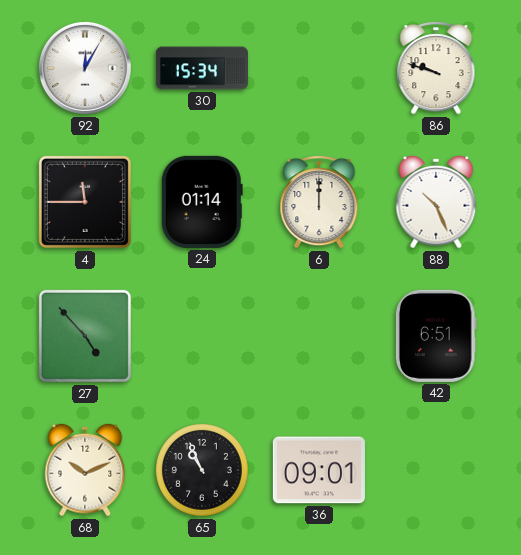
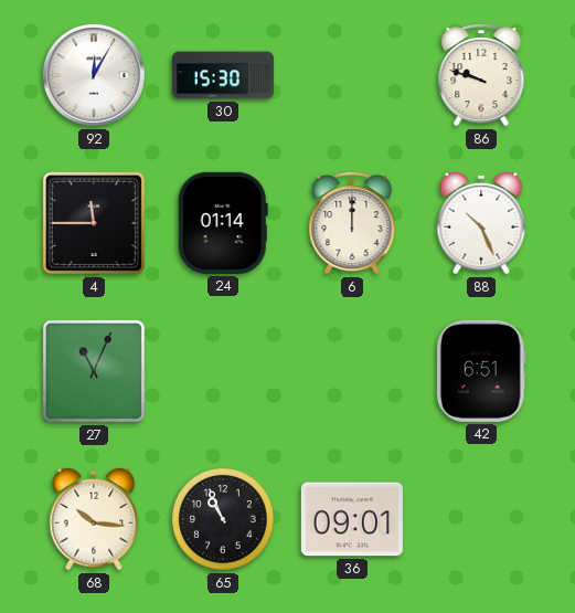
30: 15:34 -> 15:30
27: 4:53 -> 11:04
68: 10:11 -> 10:16
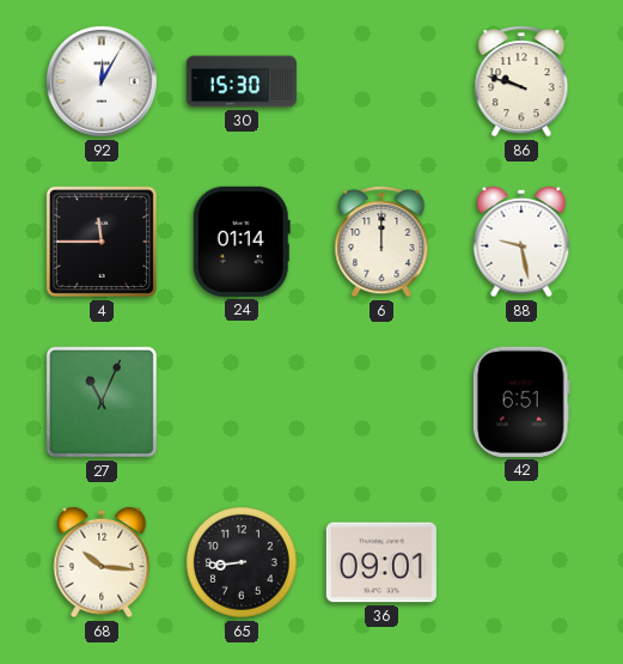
88: 10:26 -> 9:28
65: 10:56 -> 8:44
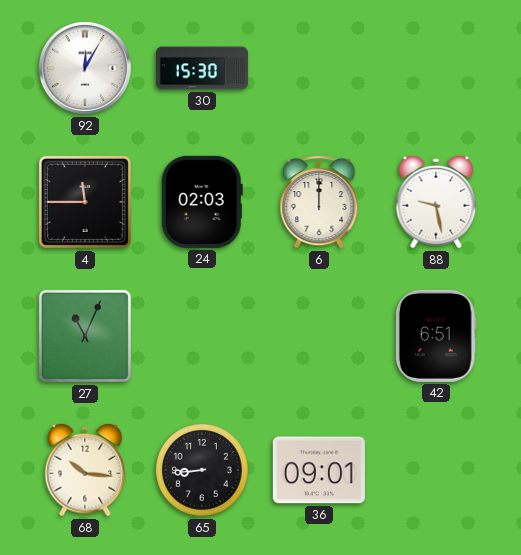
86: 9:48 -> none
24: 01:14 -> 02:03
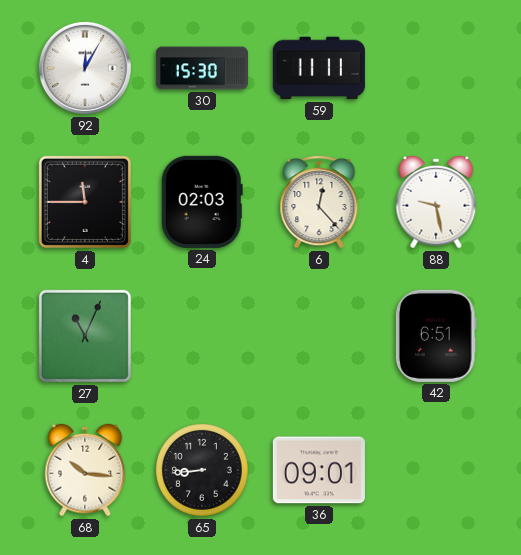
59: none -> 11:11
6: 12:00 -> 12:23
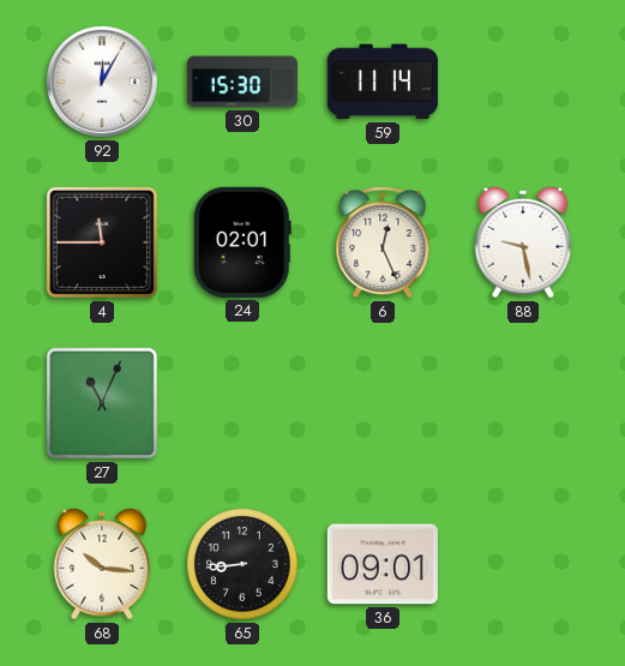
59: 11:11 -> 11:14
24: 02:03 -> 02:01
6: 12:23 -> 12:26
42: 6:51 -> none
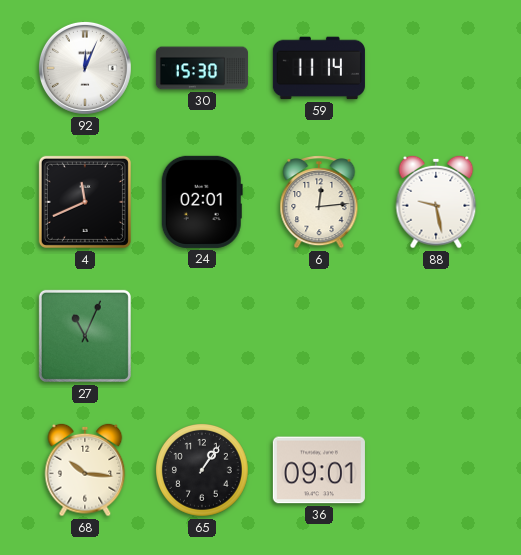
92: 12:05 -> 12:04
4: 11:45 -> 11:41
6: 12:26 -> 12:14
65: 8:44 -> 1:06
